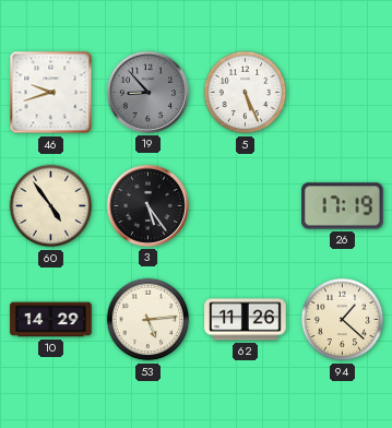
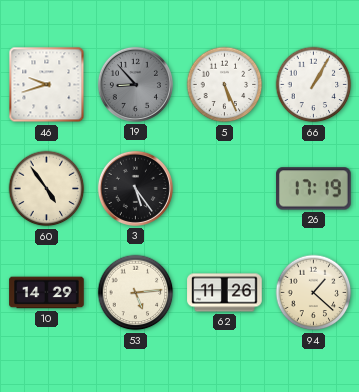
66: none -> 1:05
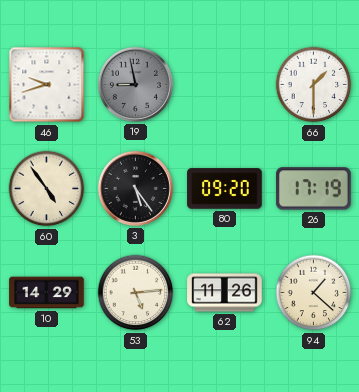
19: 8:53 -> 8:58
5: 5:26 -> none
66: 1:05 -> 1:30
80: none -> 09:20
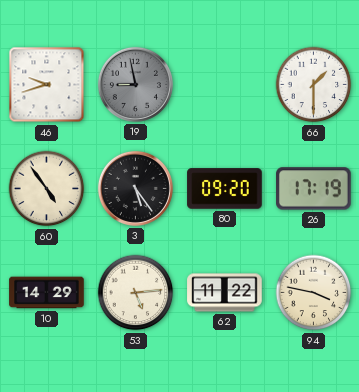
62: 11:26 -> 11:22
94: 1:22 -> 3:47
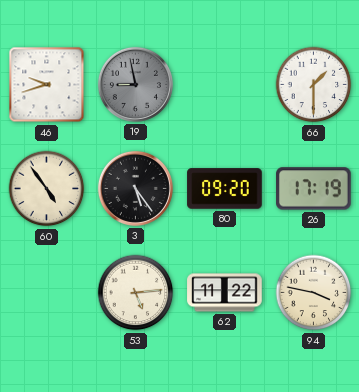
10: 14:29 -> none
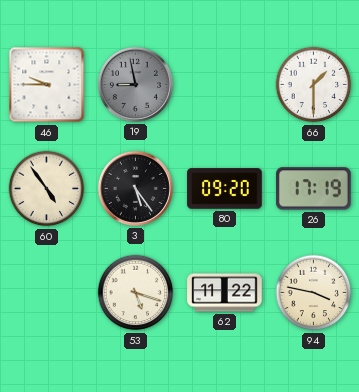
46: 9:42 -> 9:45
53: 5:14 -> 5:18
